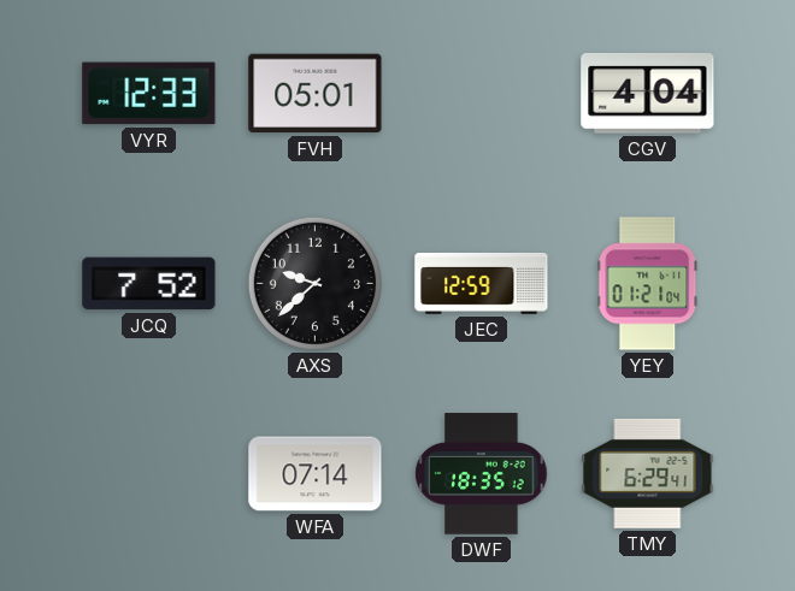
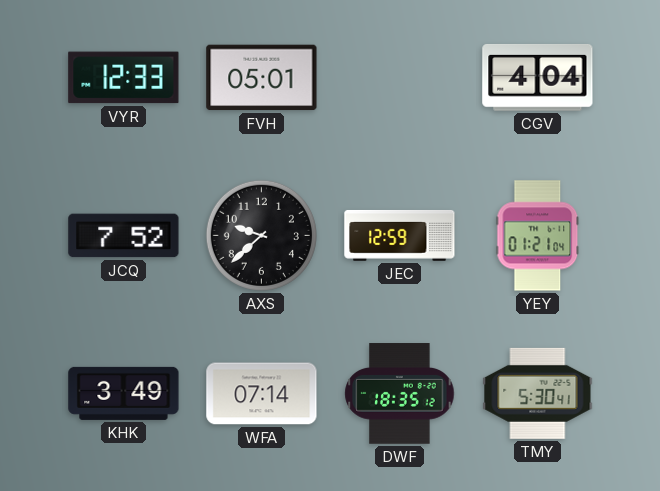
KHK: none -> 3:49
TMY: 6:29 -> 5:30
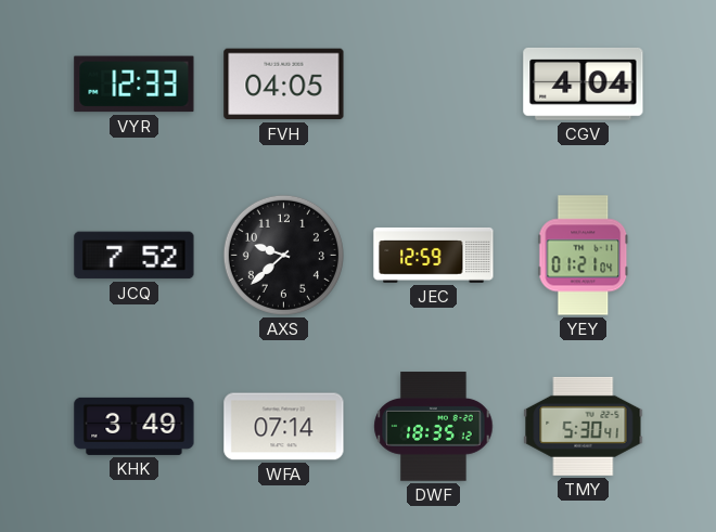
FVH: 05:01 -> 04:05
